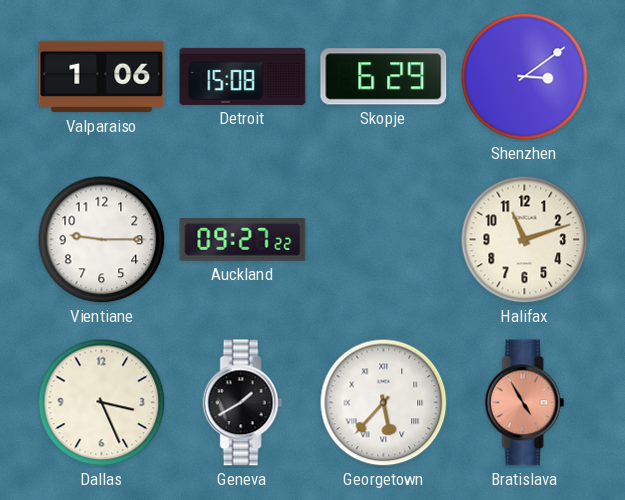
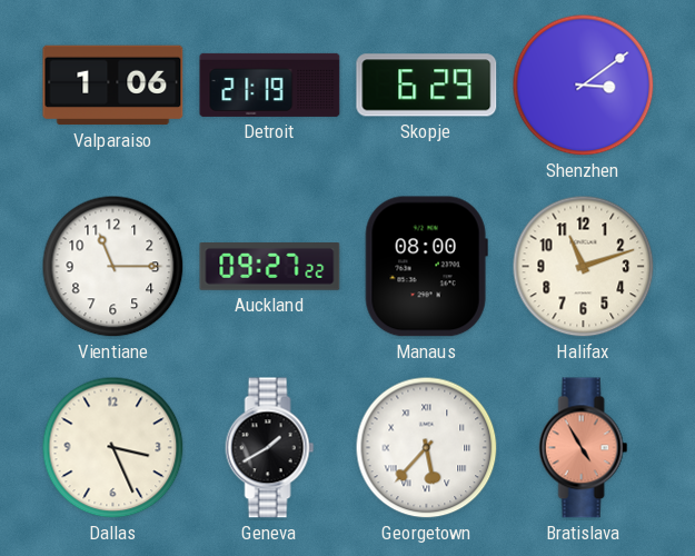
Detroit: 15:08 -> 21:19
Vientiane: 9:15 -> 11:15
Manaus: none -> 08:00
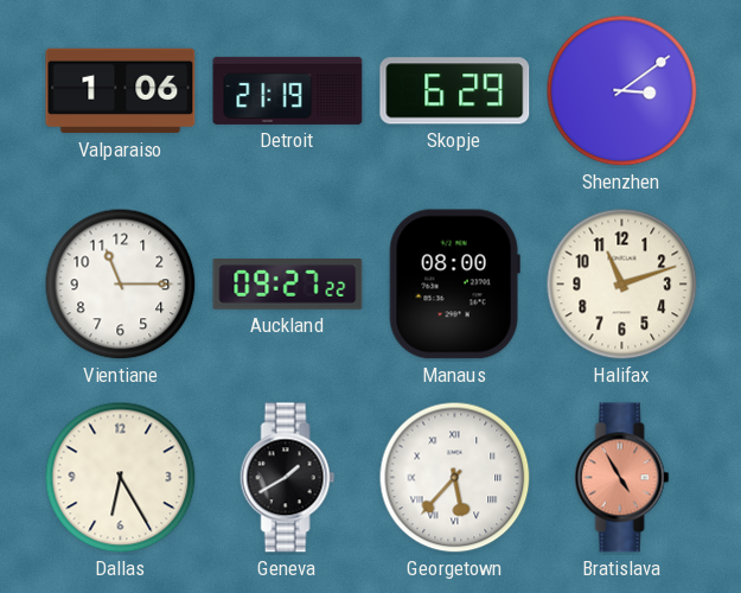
Dallas: 3:26 -> 6:25
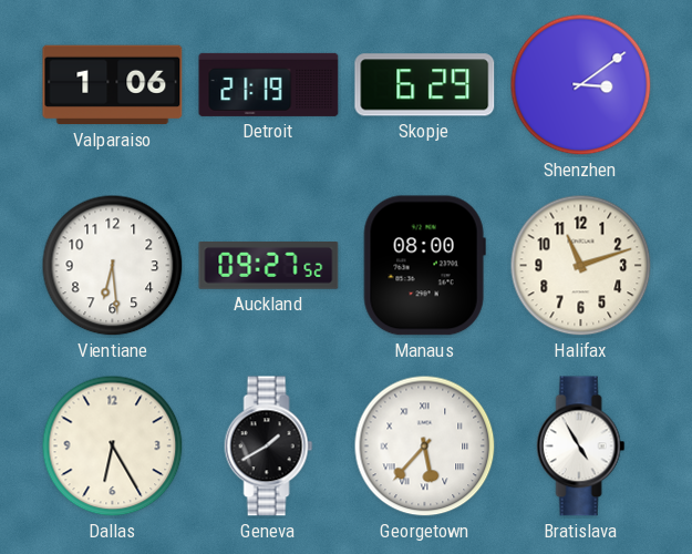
Vientiane: 11:15 -> 6:29
Auckland: 09:27:22 -> 09:27:52
Bratislava dial: salmon -> white
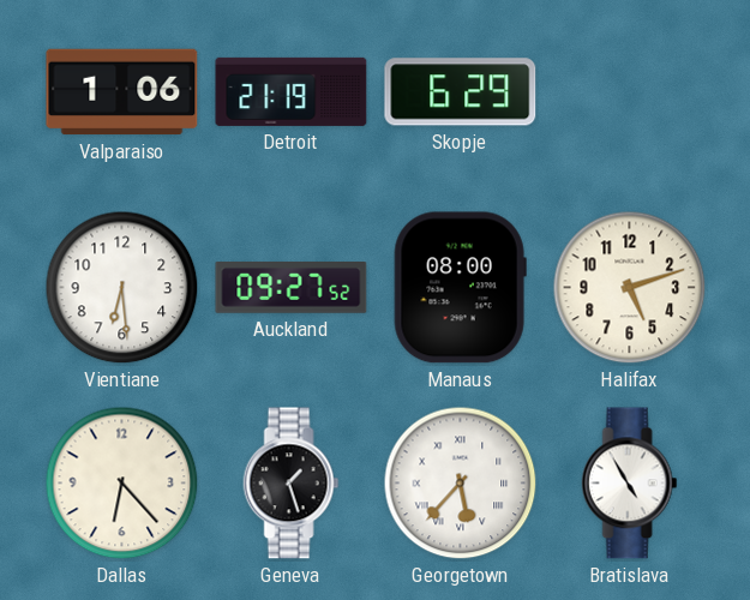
Shenzhen: 3:09 -> none
Halifax: 11:12 -> 5:12
Dallas: 6:25 -> 6:23
Geneva: 1:40 -> 1:27
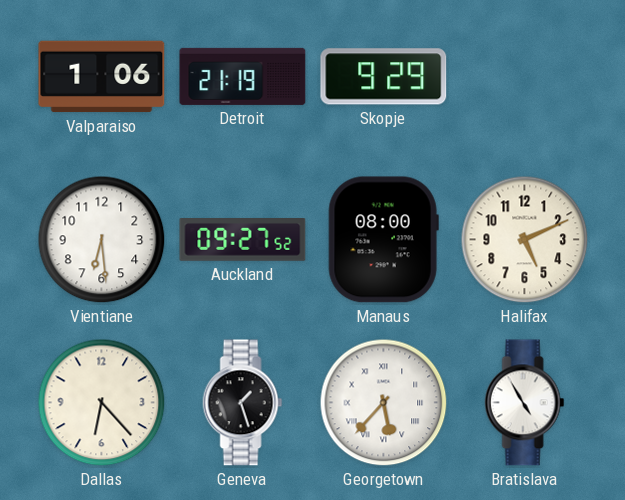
Skopje: 6:29 -> 9:29
Halifax: 5:12 -> 5:11
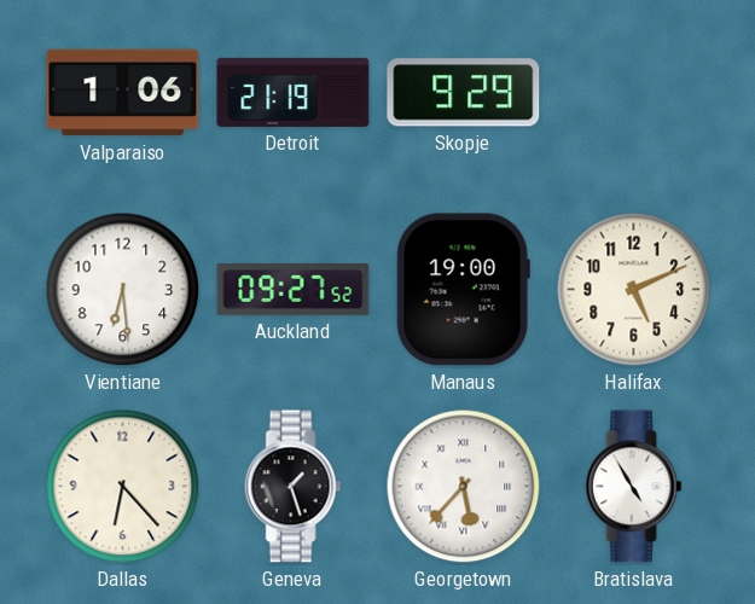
Manaus: 08:00 -> 19:00
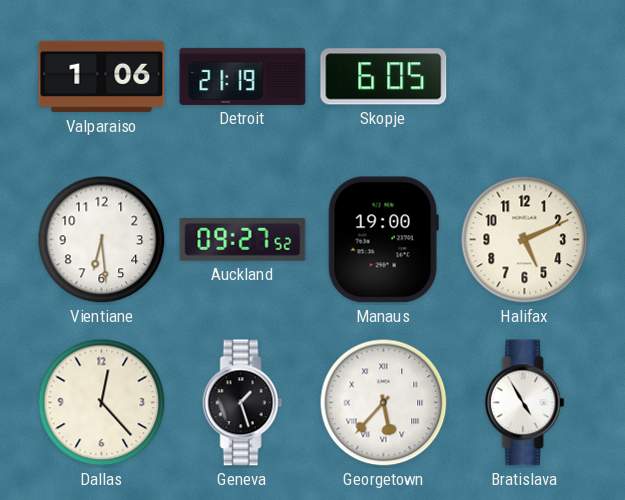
Skopje: 9:29 -> 6:05
Dallas: 6:23 -> 12:23
